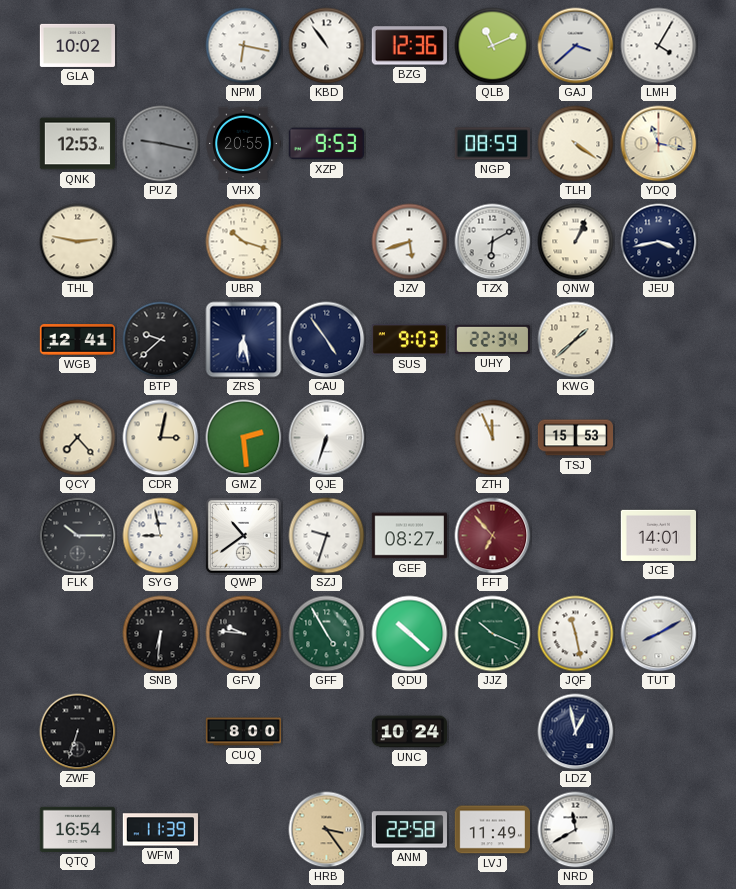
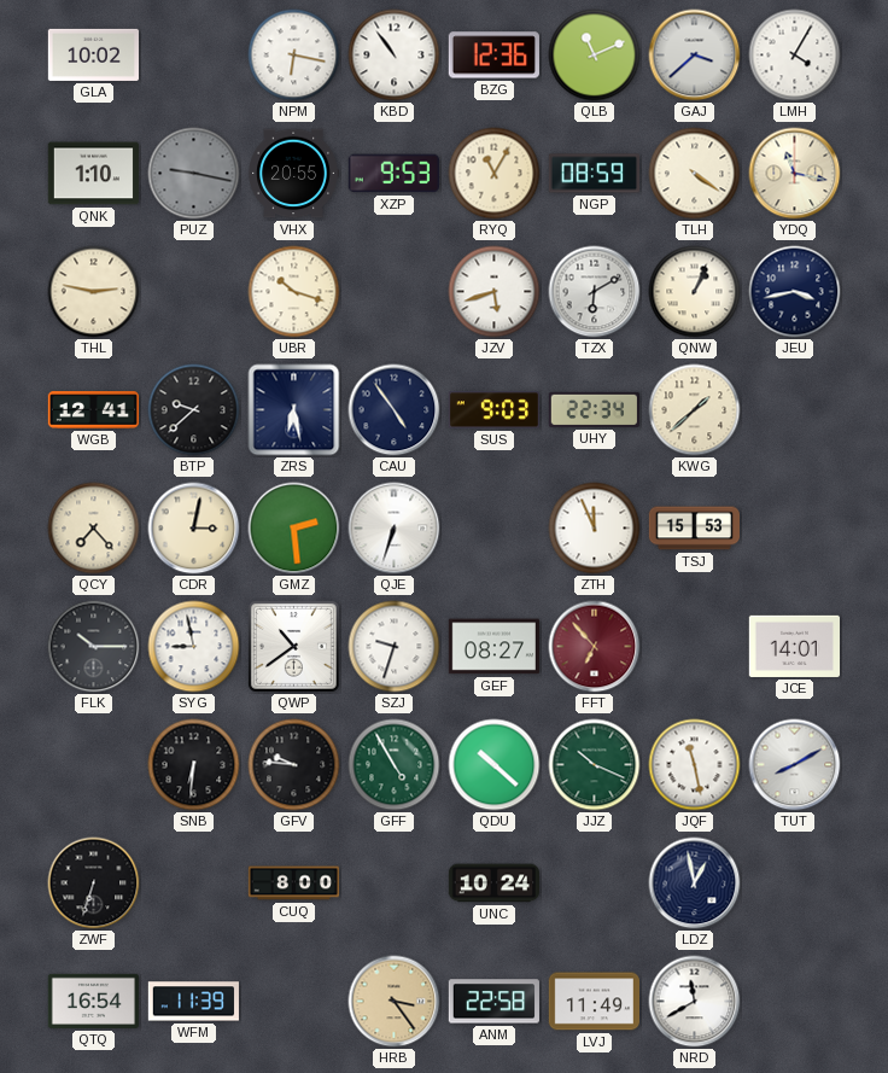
QNK: 12:53 -> 1:10
RYQ: none -> 11:05
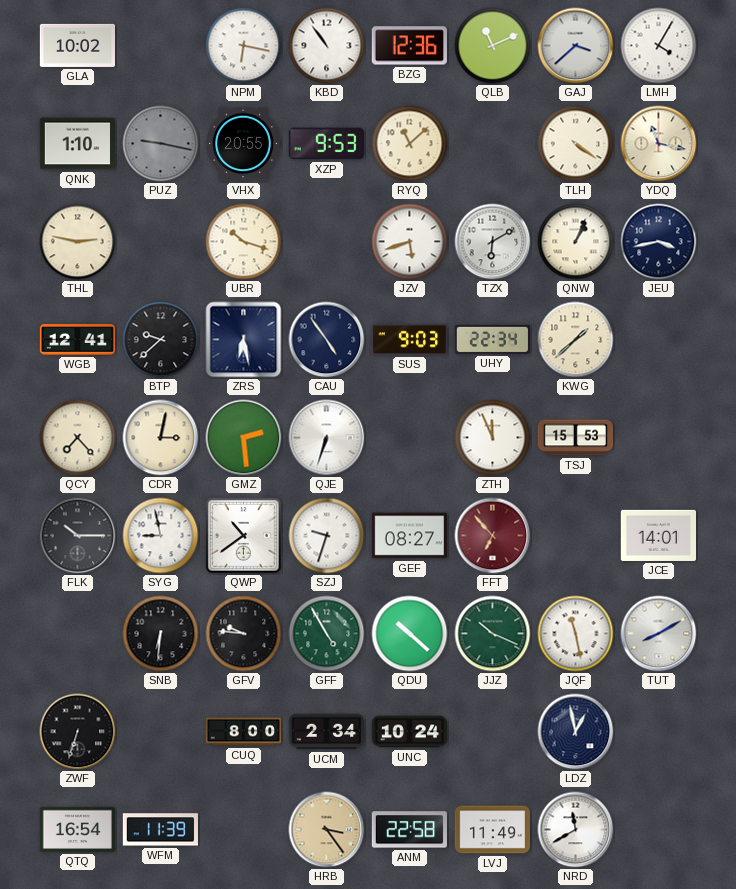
RYQ: 11:05 -> 11:08
NGP: 08:59 -> none
UCM: none -> 2:34
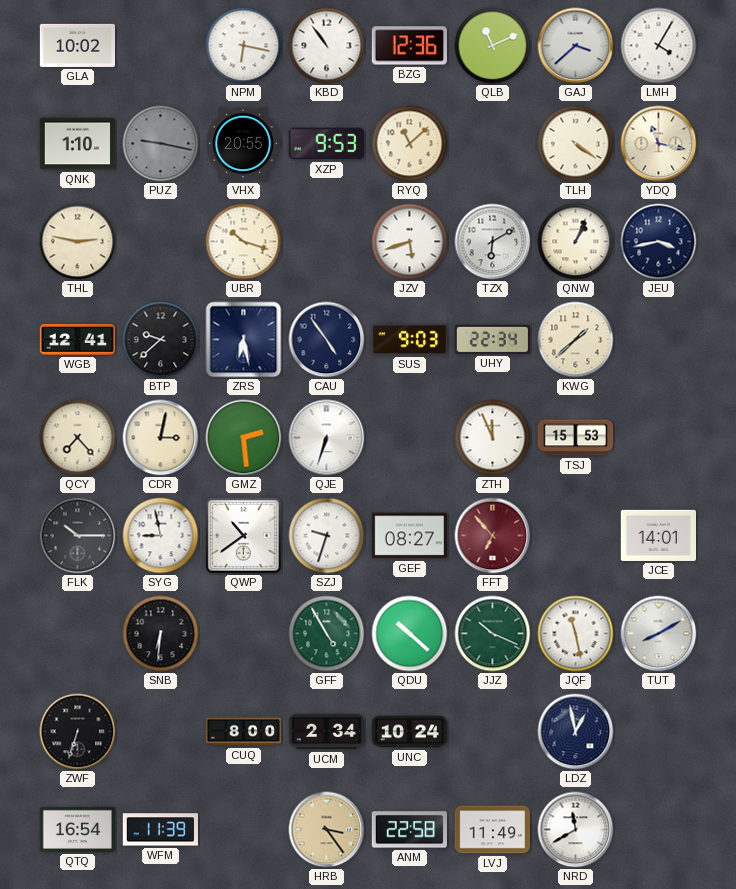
GFV: 9:46 -> none
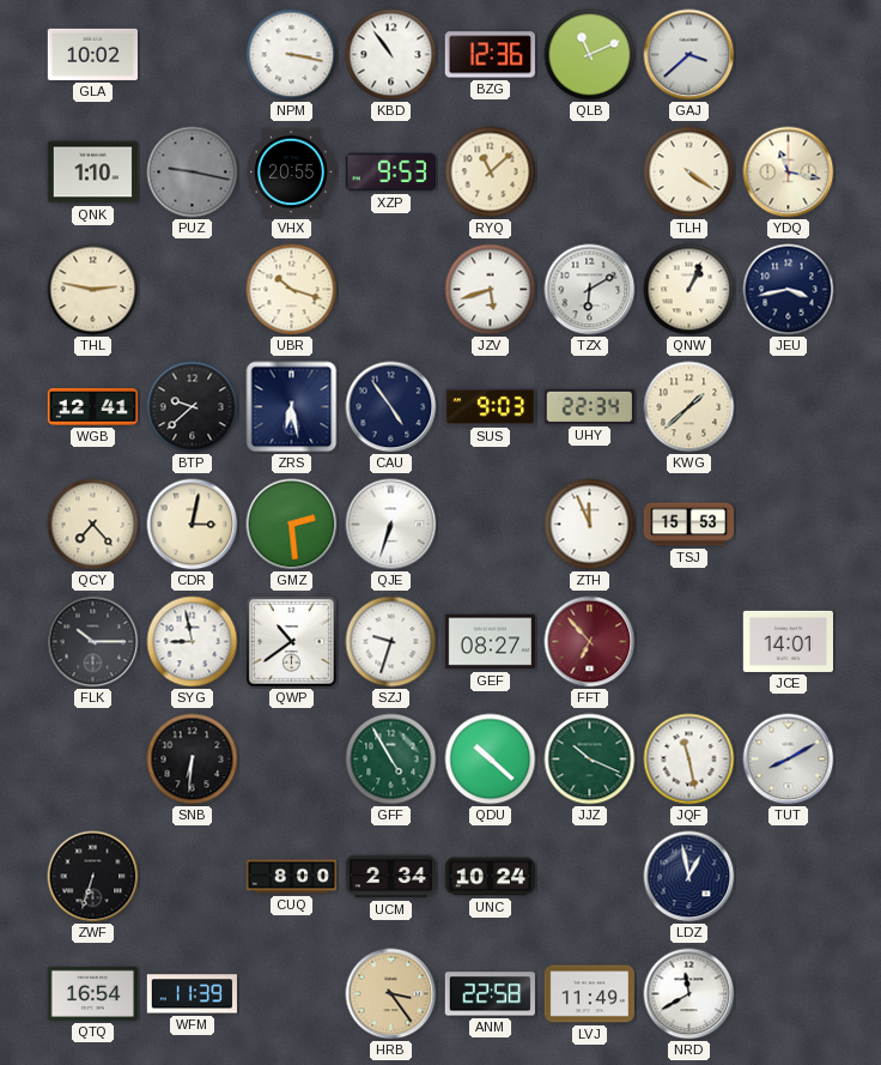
NPM: 6:17 -> 3:17
LMH: 4:05 -> none
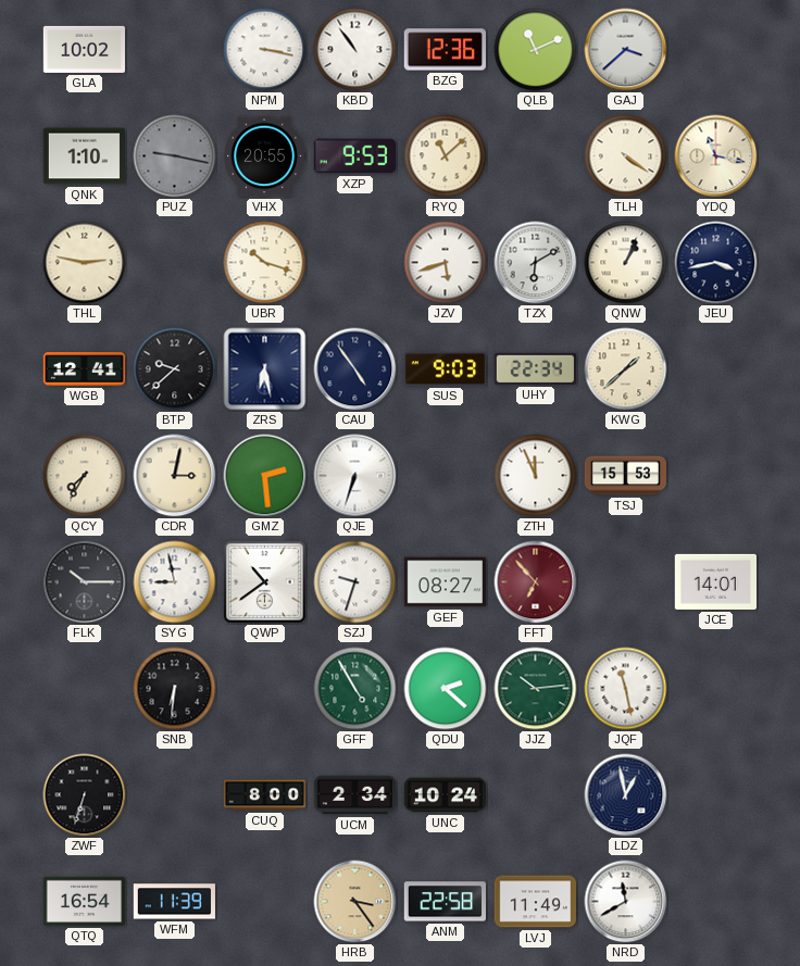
QCY: 7:23 -> 7:35
QDU: 10:22 -> 2:22
JJZ: 10:19 -> 10:14
TUT: 8:10 -> none
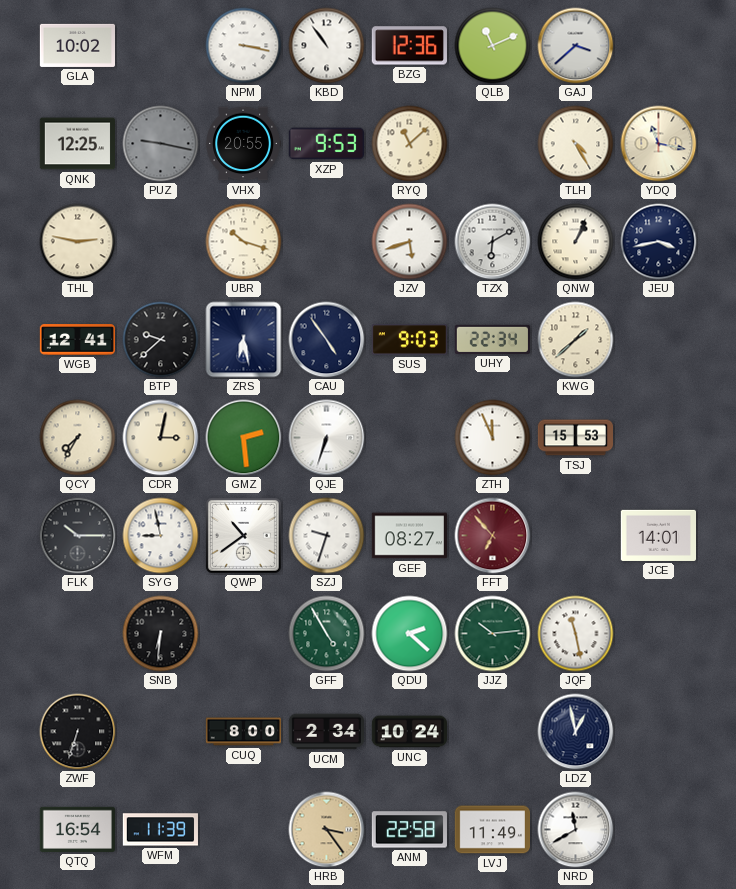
QNK: 1:10 -> 12:25
TLH: 4:21 -> 4:25
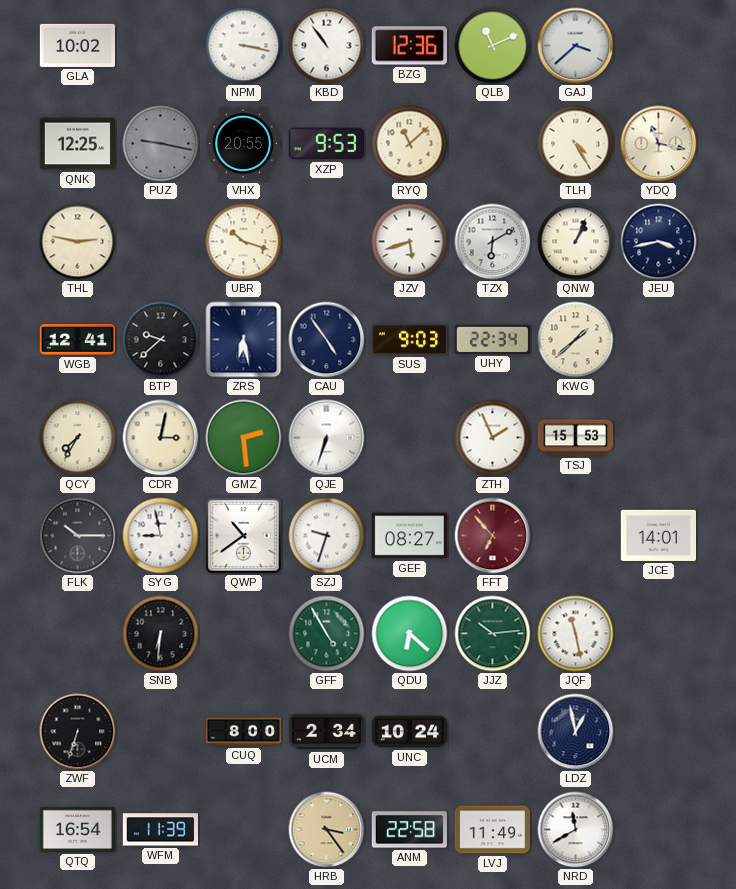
ZTH: 11:56 -> 1:56
QDU: 2:22 -> 6:22
